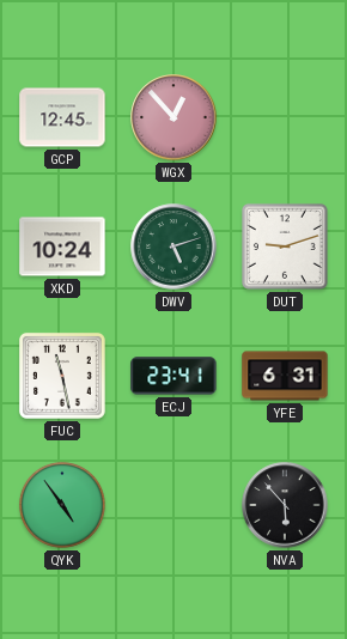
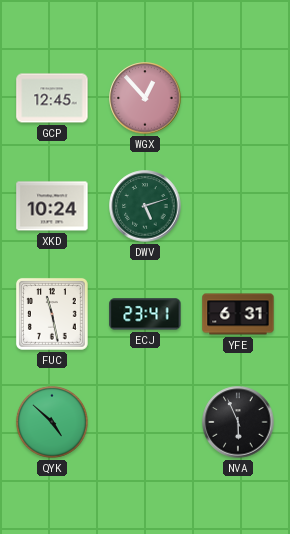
DUT: 9:12 -> none
QYK: 4:54 -> 4:52
NVA: 5:53 -> 5:56
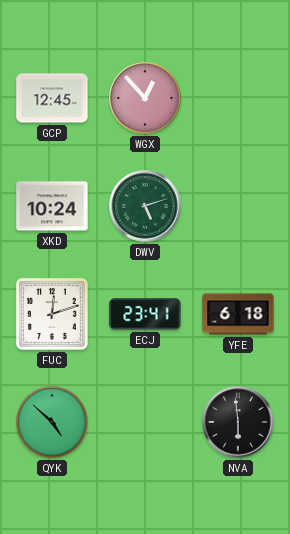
FUC: 11:28 -> 12:12
YFE: 6:31 -> 6:18
NVA: 5:56 -> 5:59
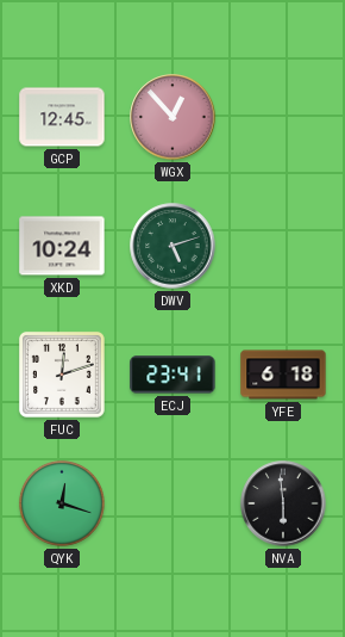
QYK: 4:52 -> 12:18
